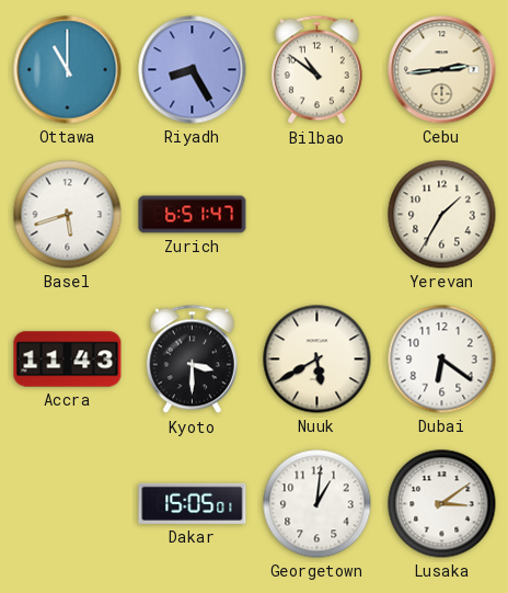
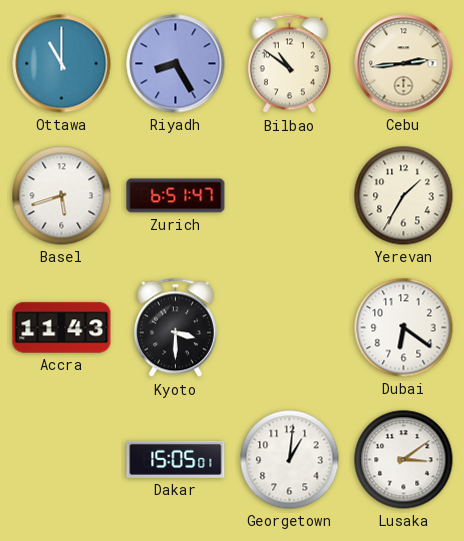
Nuuk: 5:40 -> none
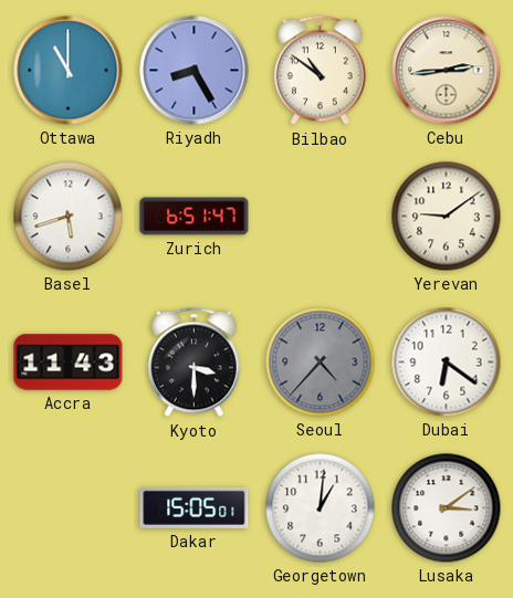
Yerevan: 1:35 -> 9:09
Seoul: none -> 4:37
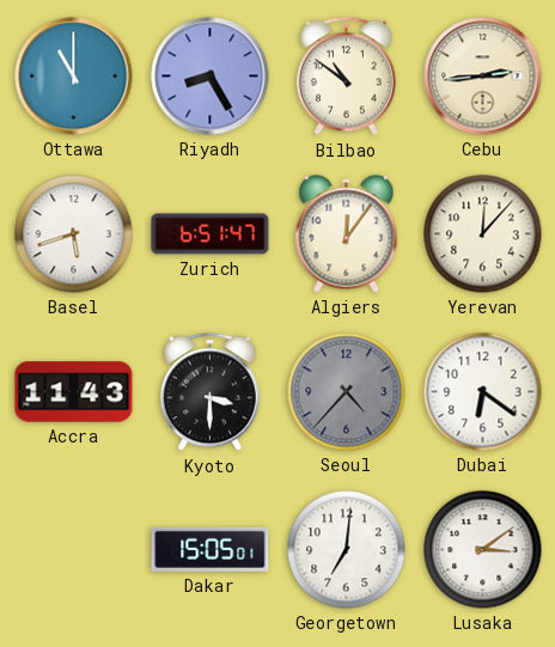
Algiers: none -> 12:06
Yerevan: 9:09 -> 12:07
Georgetown: 1:01 -> 7:01
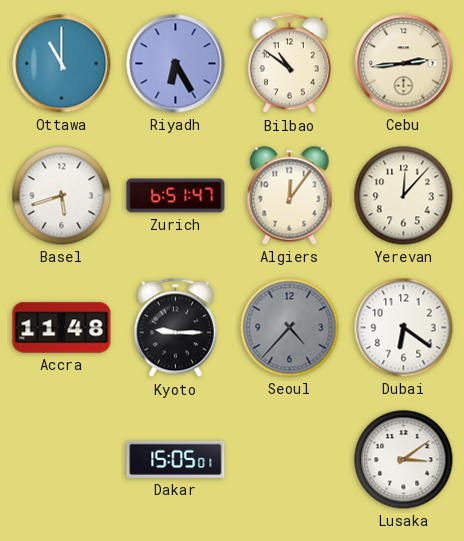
Riyadh: 8:25 -> 6:25
Accra: 11:43 -> 11:48
Kyoto: 3:30 -> 9:15
Georgetown: 7:01 -> none
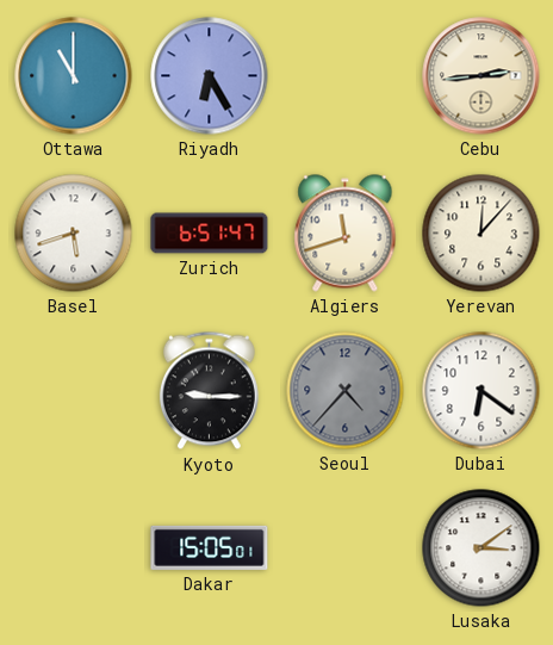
Bilbao: 10:51 -> none
Algiers: 12:06 -> 11:42
Accra: 11:48 -> none
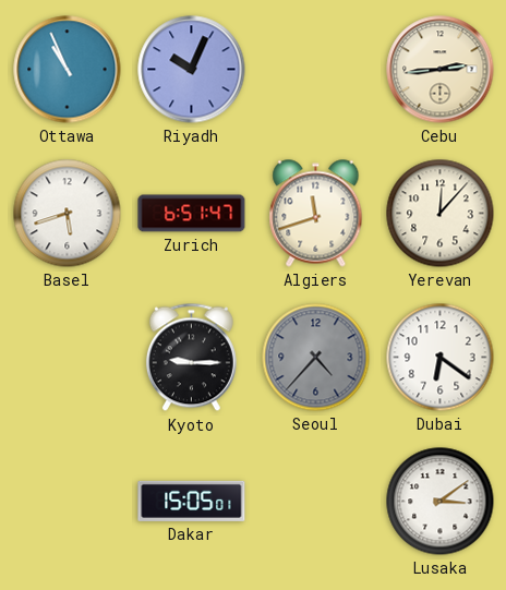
Ottawa: 11:00 -> 10:56
Riyadh: 6:25 -> 10:04
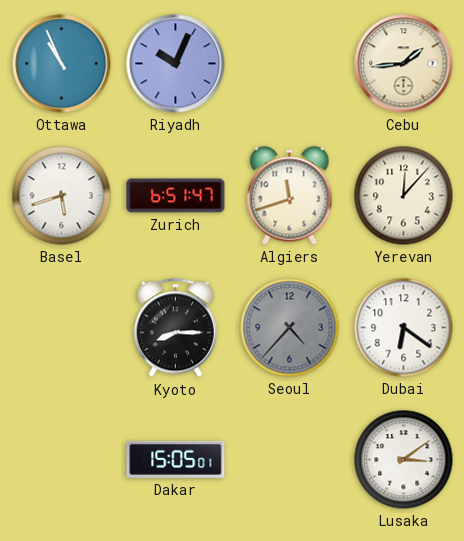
Cebu: 2:44 -> 1:44
Kyoto: 9:15 -> 8:15
